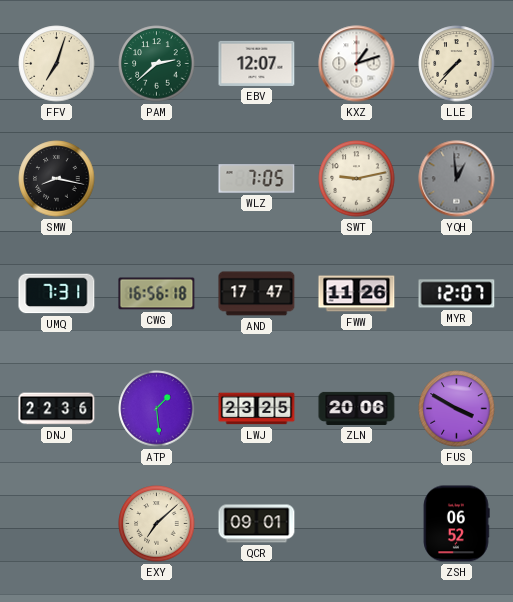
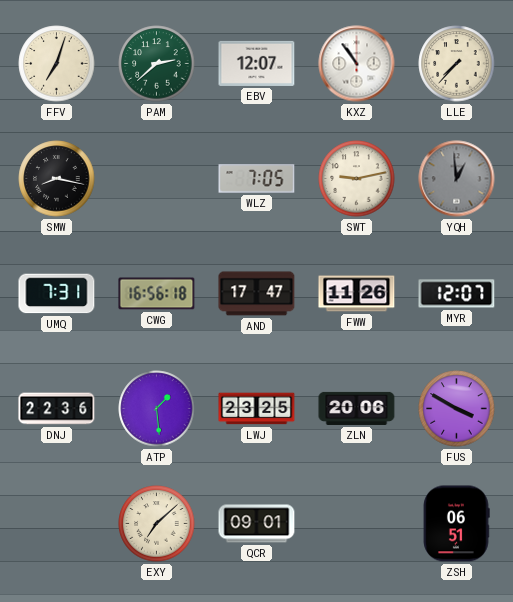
KXZ: 1:12 -> 10:54
ZSH: 06:52 -> 06:51
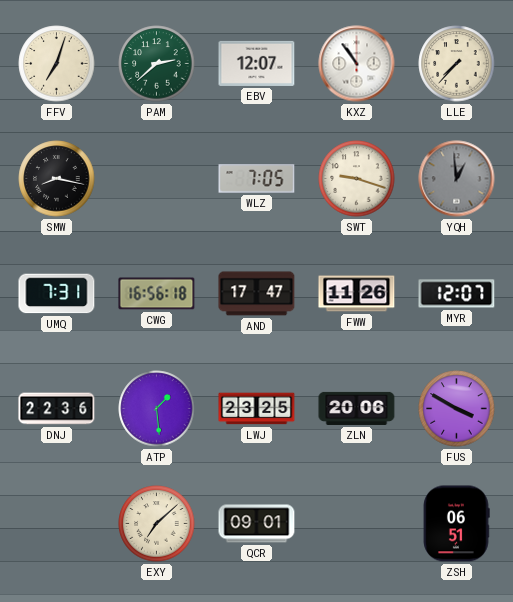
SWT: 9:13 -> 9:18
